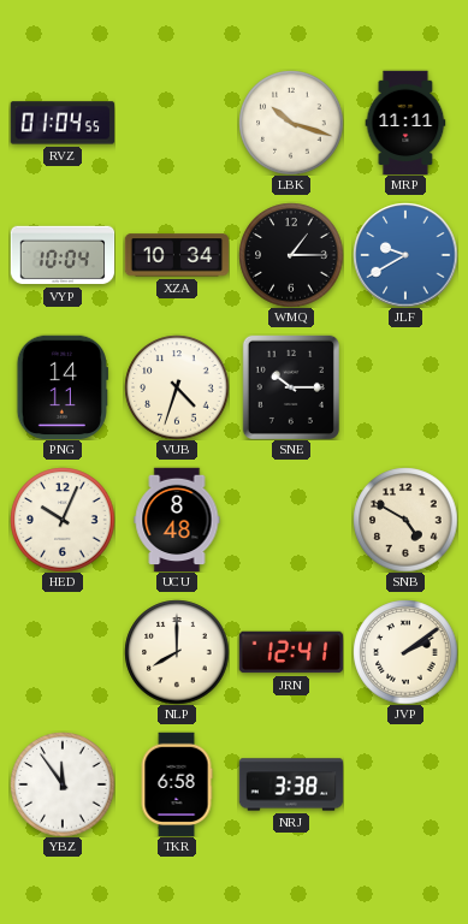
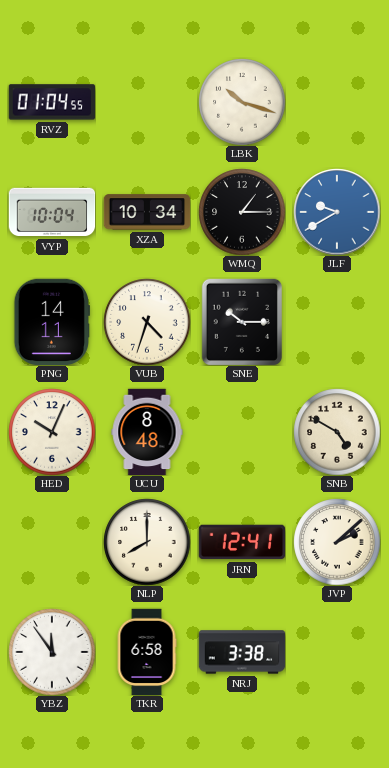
MRP: 11:11 -> none
JVP: 2:09 -> 2:08
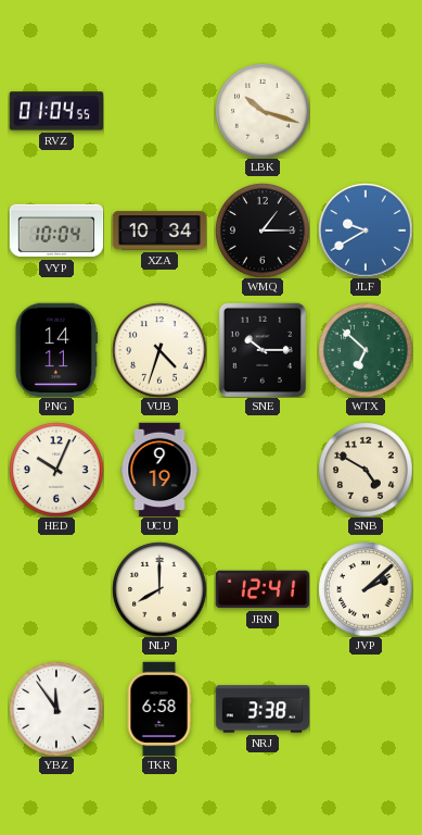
WTX: none -> 6:52
UCU: 8:48 -> 9:19
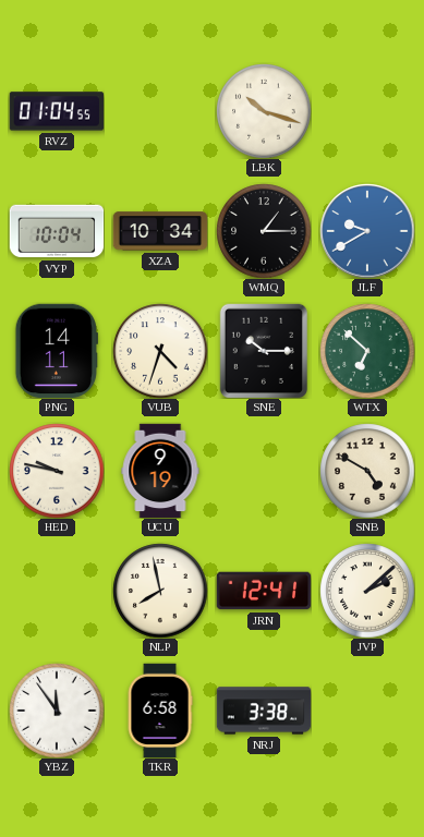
HED: 10:04 -> 9:47
NLP: 8:00 -> 7:58
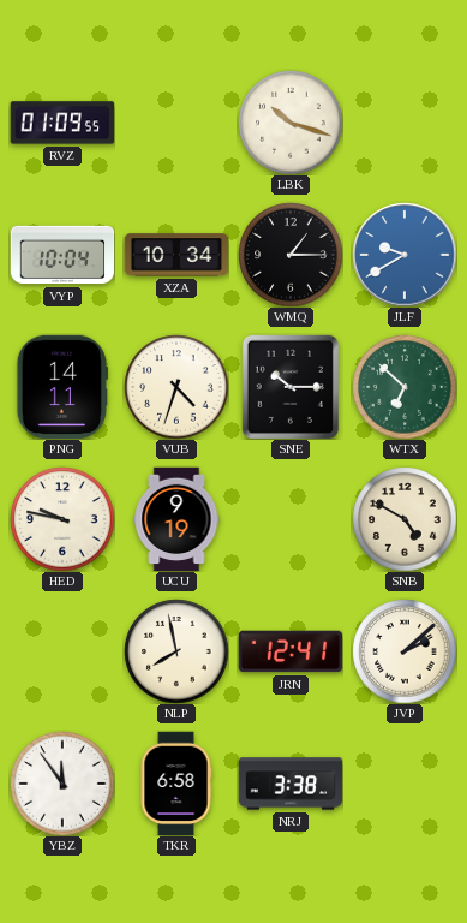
RVZ: 01:04 -> 01:09
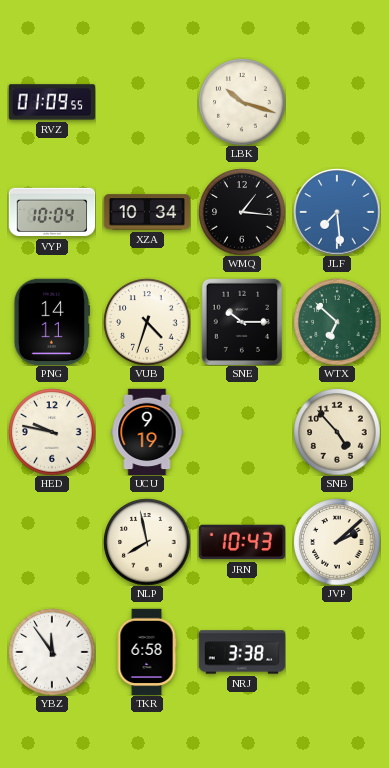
WMQ: 1:15 -> 1:16
JLF: 9:40 -> 7:29
SNB: 4:50 -> 4:53
JRN: 12:41 -> 10:43
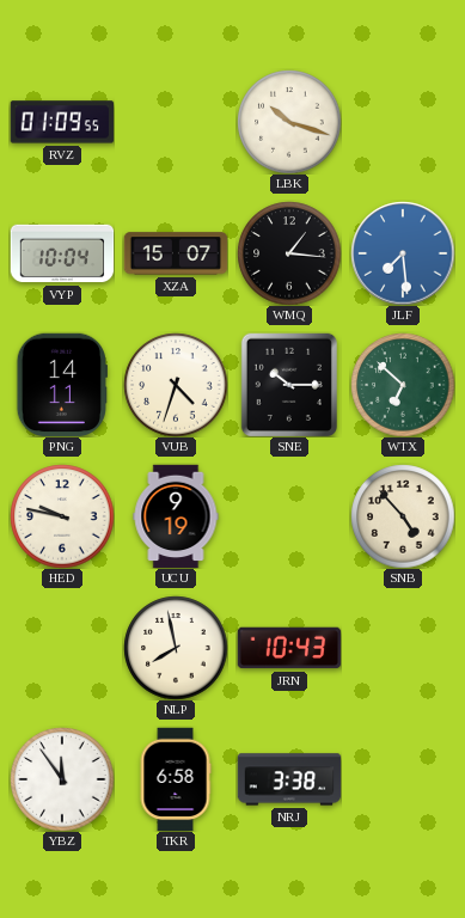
XZA: 10:34 -> 15:07
JVP: 2:08 -> none
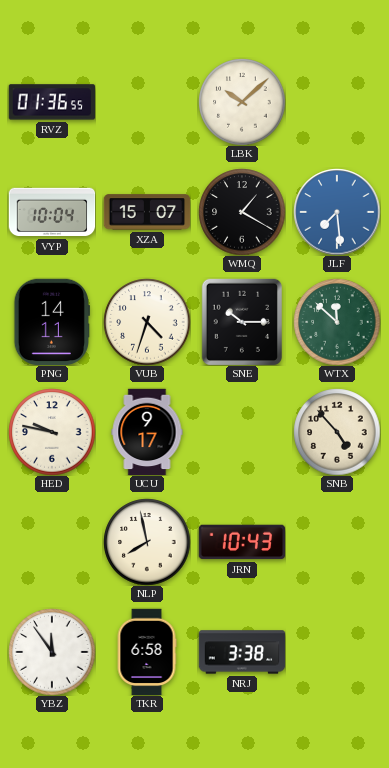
RVZ: 01:09 -> 01:36
LBK: 10:18 -> 10:08
WMQ: 1:16 -> 1:20
WTX: 6:52 -> 11:52
UCU: 9:19 -> 9:17
